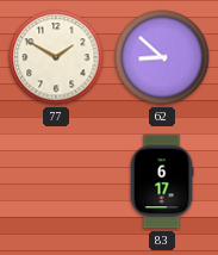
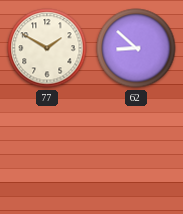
83: 6:17 -> none
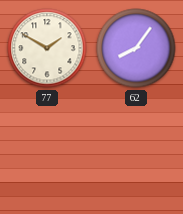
62: 8:52 -> 8:06
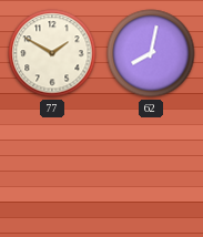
62: 8:06 -> 8:02
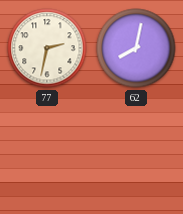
77: 1:50 -> 2:32
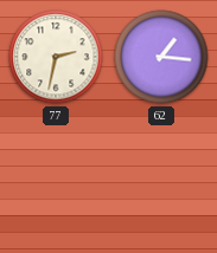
62: 8:02 -> 1:16
